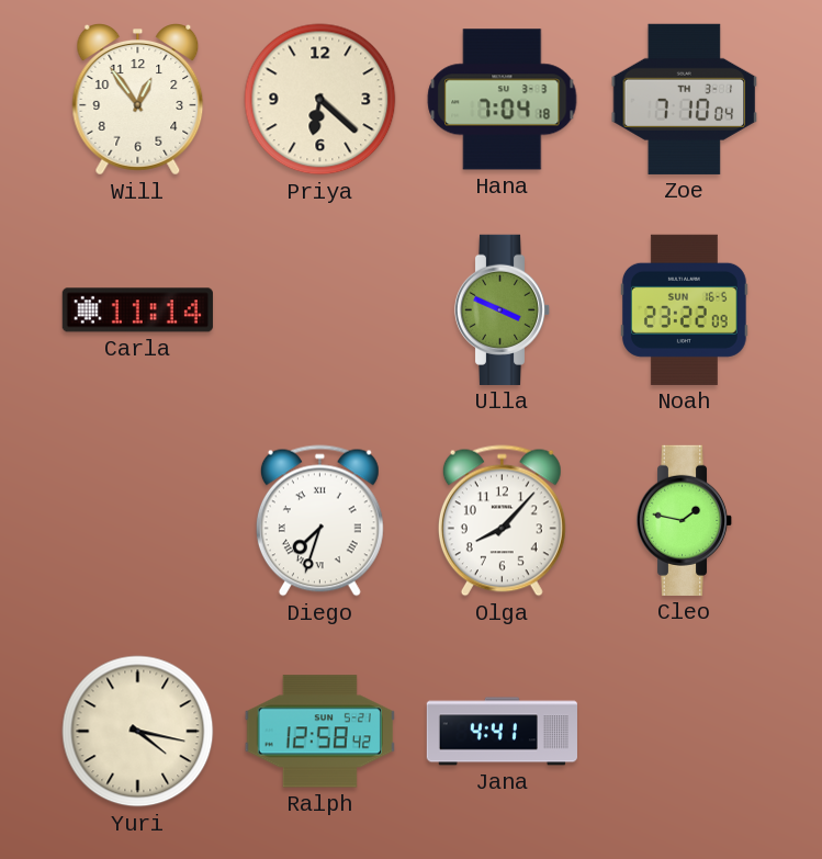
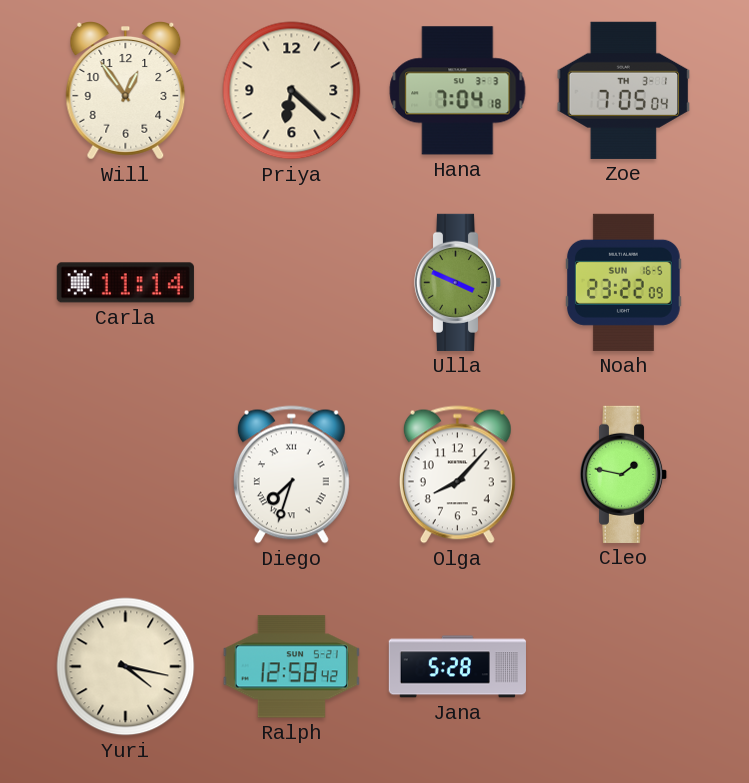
Zoe: 7:10 -> 7:05
Jana: 4:41 -> 5:28
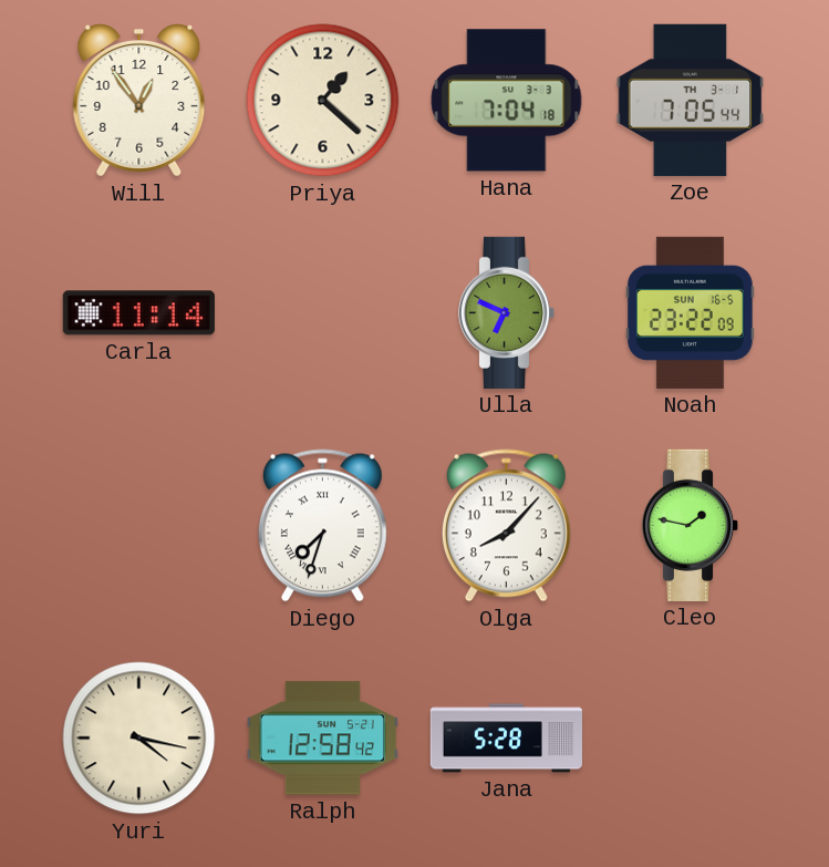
Priya: 6:22 -> 1:22
Zoe: 7:05:04 -> 7:05:44
Ulla: 3:49 -> 6:49
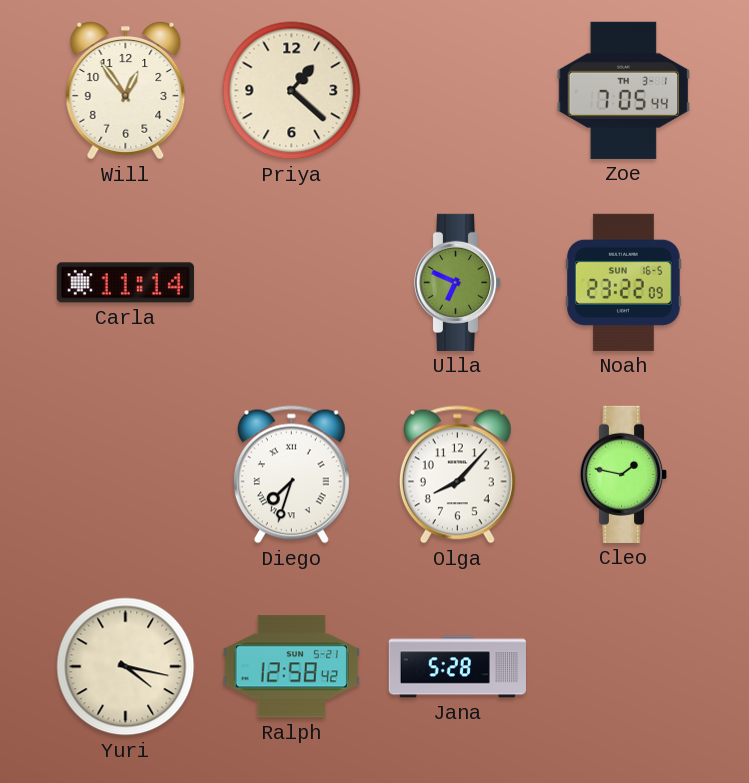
Hana: 7:04 -> none
